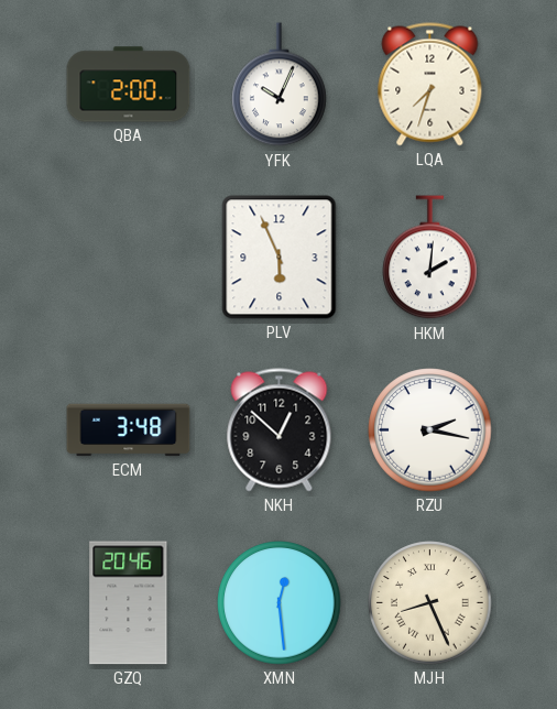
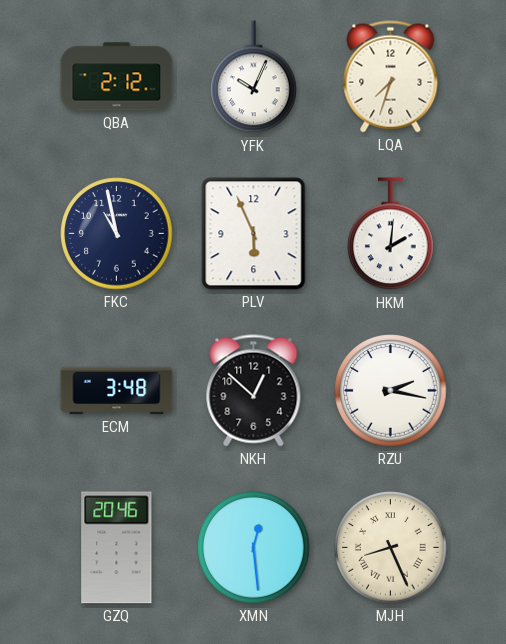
QBA: 2:00 -> 2:12
FKC: none -> 10:58
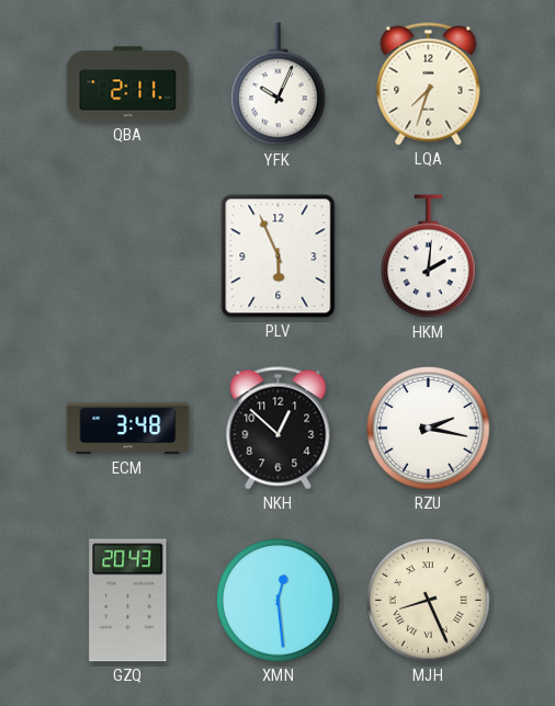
QBA: 2:12 -> 2:11
FKC: 10:58 -> none
GZQ: 20:46 -> 20:43
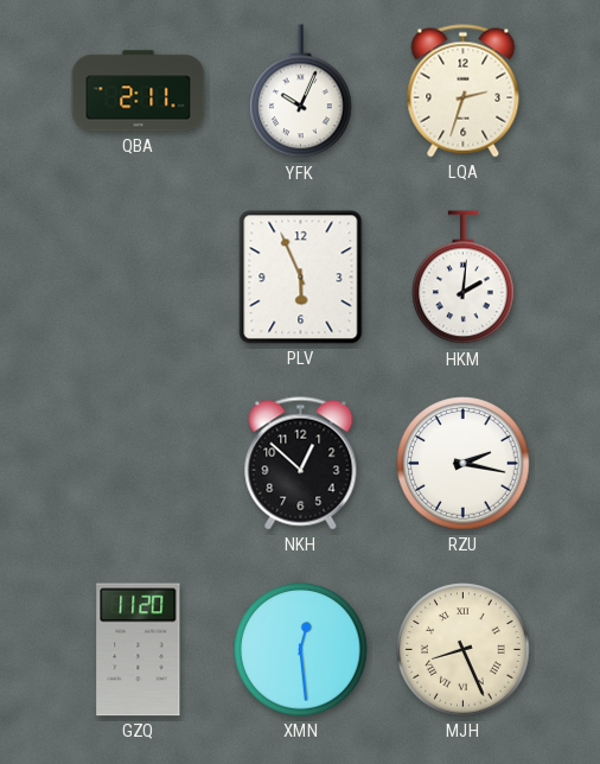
LQA: 7:33 -> 2:33
ECM: 3:48 -> none
GZQ: 20:43 -> 11:20
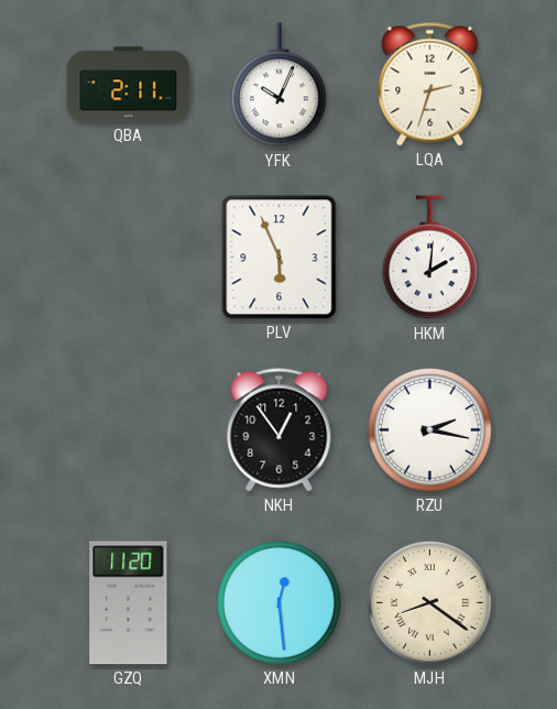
NKH: 12:52 -> 12:54
MJH: 8:26 -> 8:21
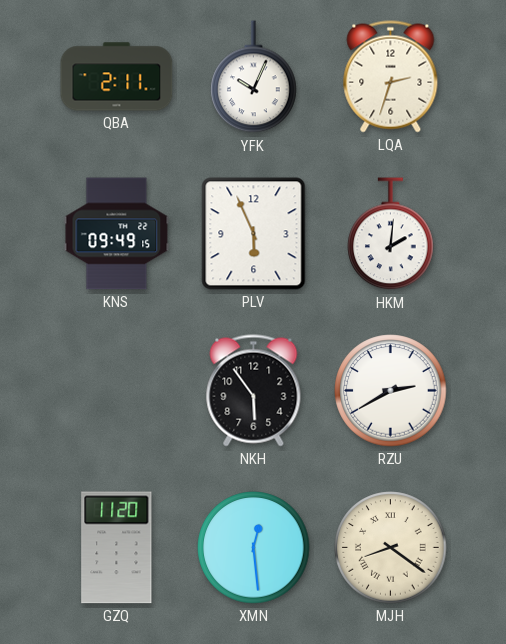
KNS: none -> 09:49
NKH: 12:54 -> 5:54
RZU: 2:17 -> 2:40
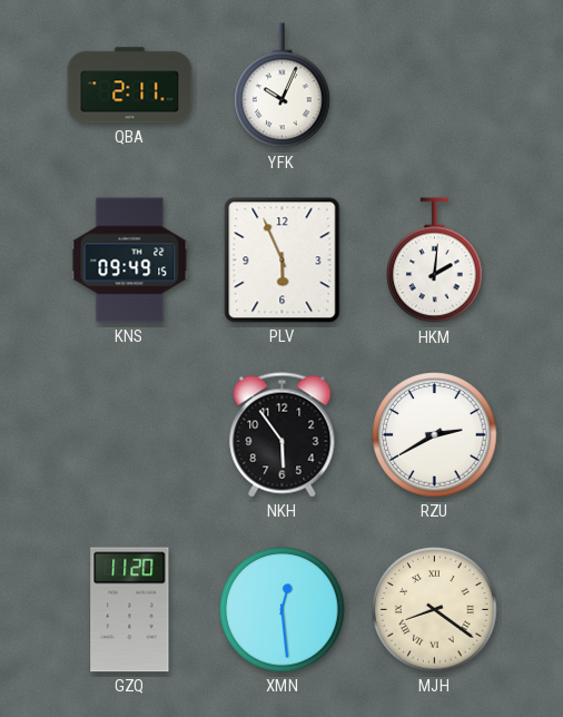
LQA: 2:33 -> none
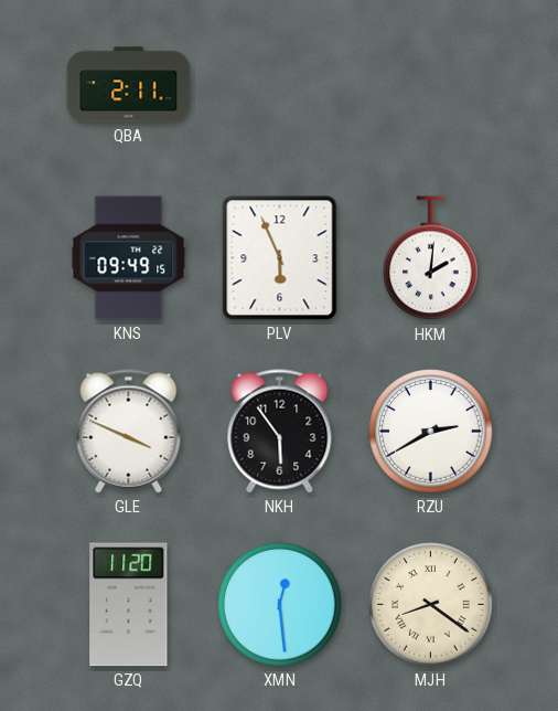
YFK: 10:04 -> none
GLE: none -> 3:49
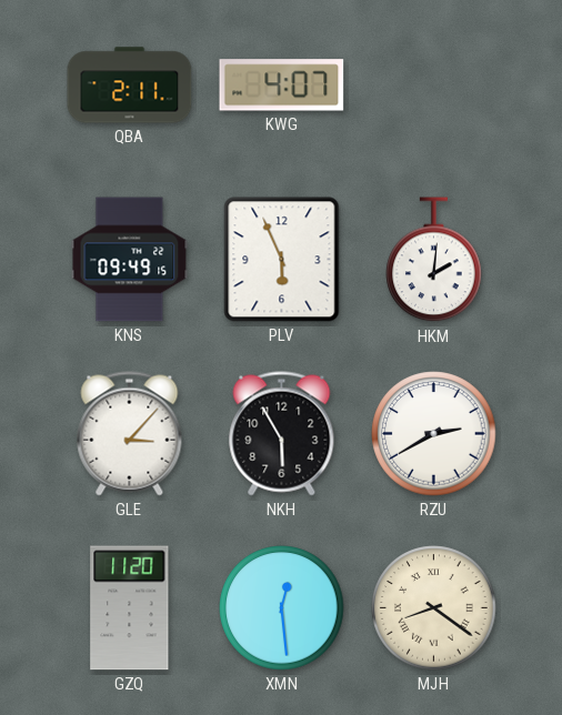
KWG: none -> 4:07
GLE: 3:49 -> 3:07
NKH: 5:54 -> 5:55
